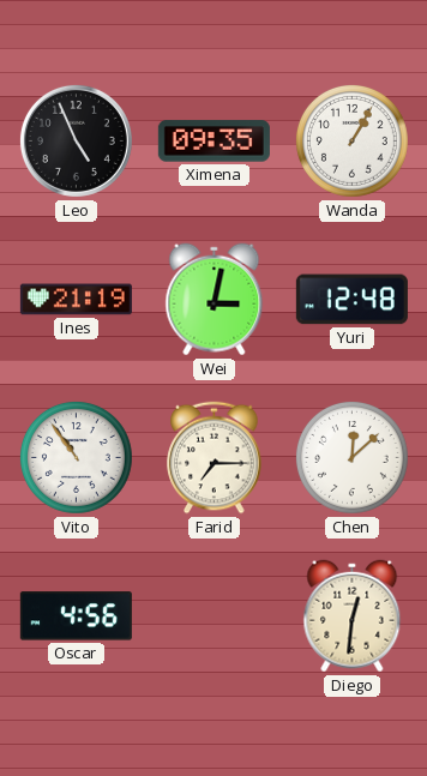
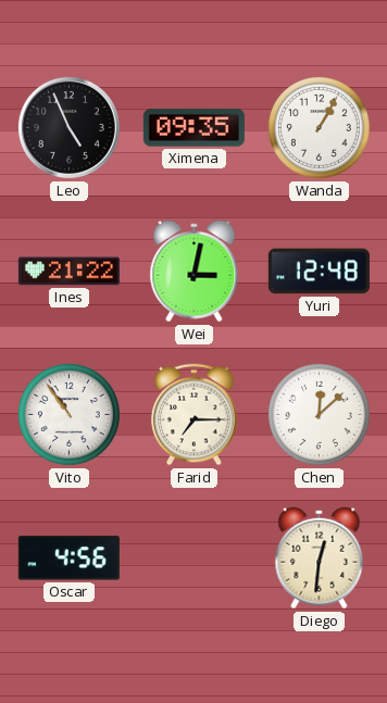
Ines: 21:19 -> 21:22
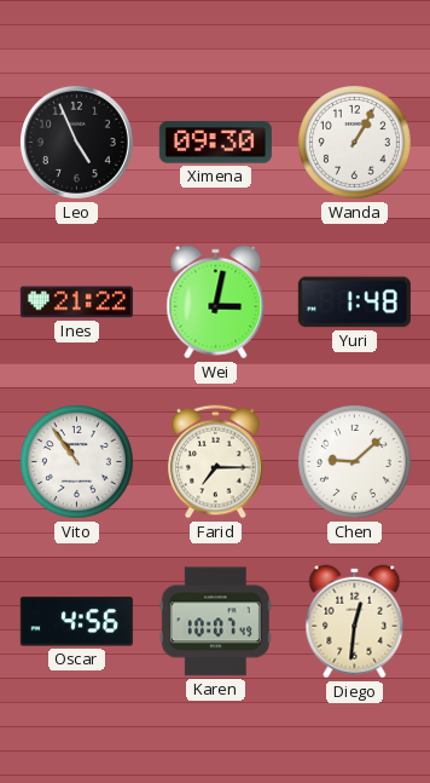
Ximena: 09:35 -> 09:30
Yuri: 12:48 -> 1:48
Chen: 12:08 -> 9:08
Karen: none -> 10:07
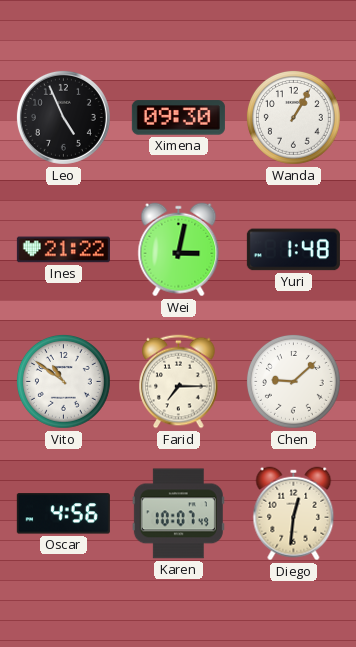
Vito: 10:54 -> 10:51
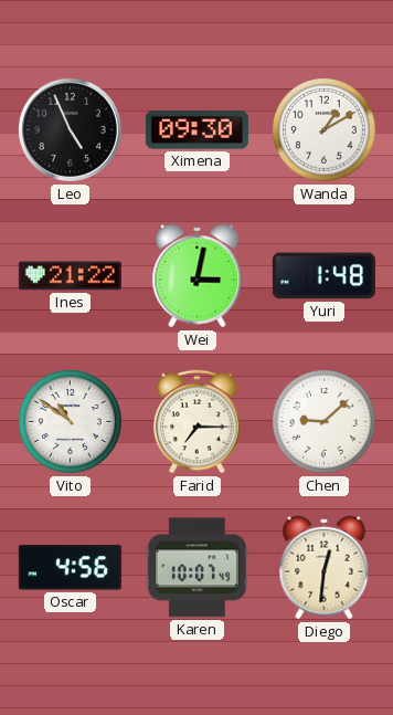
Wanda: 1:05 -> 1:10
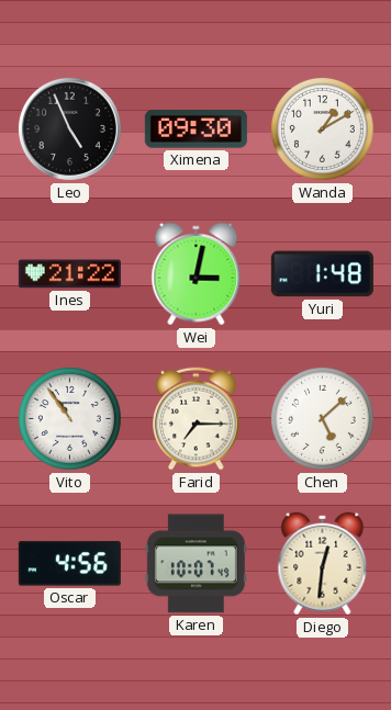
Vito: 10:51 -> 10:54
Chen: 9:08 -> 5:08
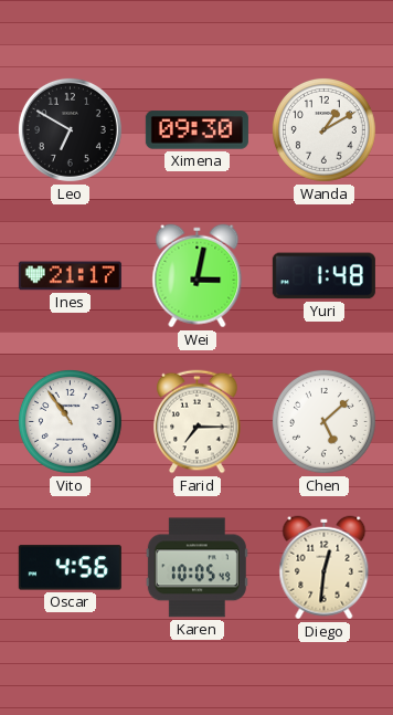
Leo: 4:56 -> 6:50
Ines: 21:22 -> 21:17
Karen: 10:07 -> 10:05
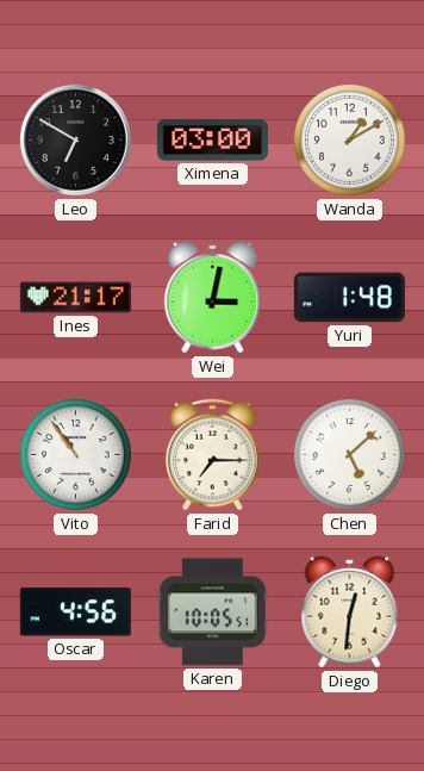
Ximena: 09:30 -> 03:00
Karen: 10:05:49 -> 10:05:51
